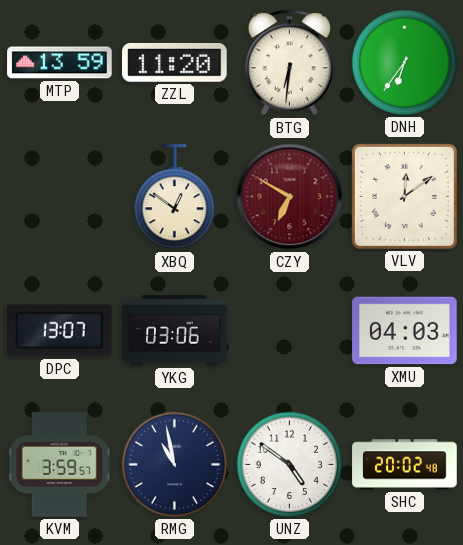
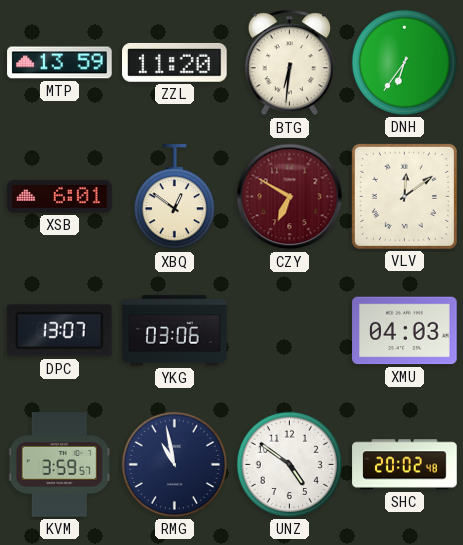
XSB: none -> 6:01
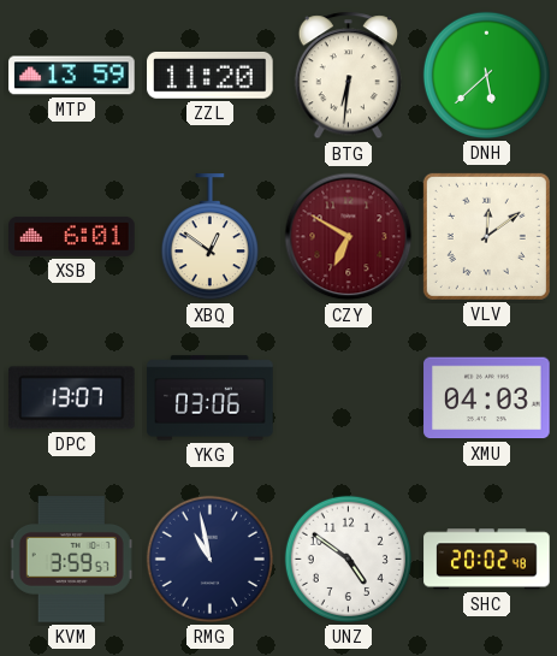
DNH: 6:36 -> 5:38
